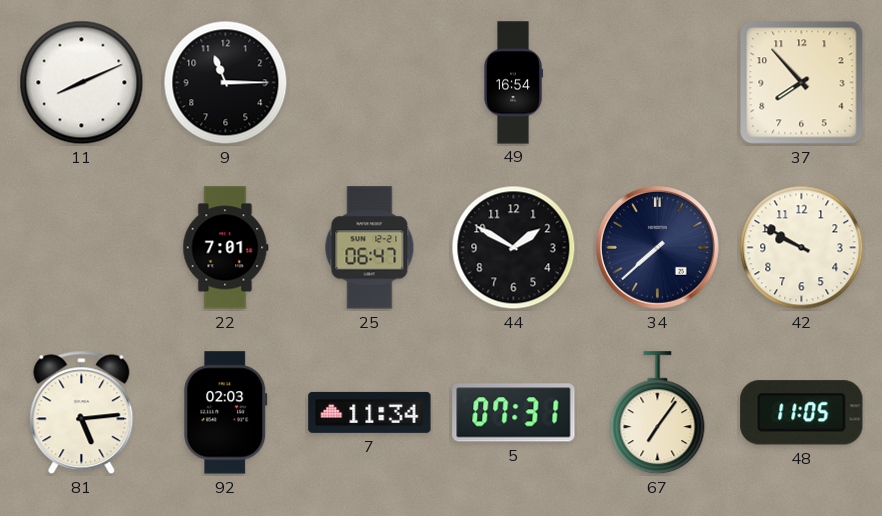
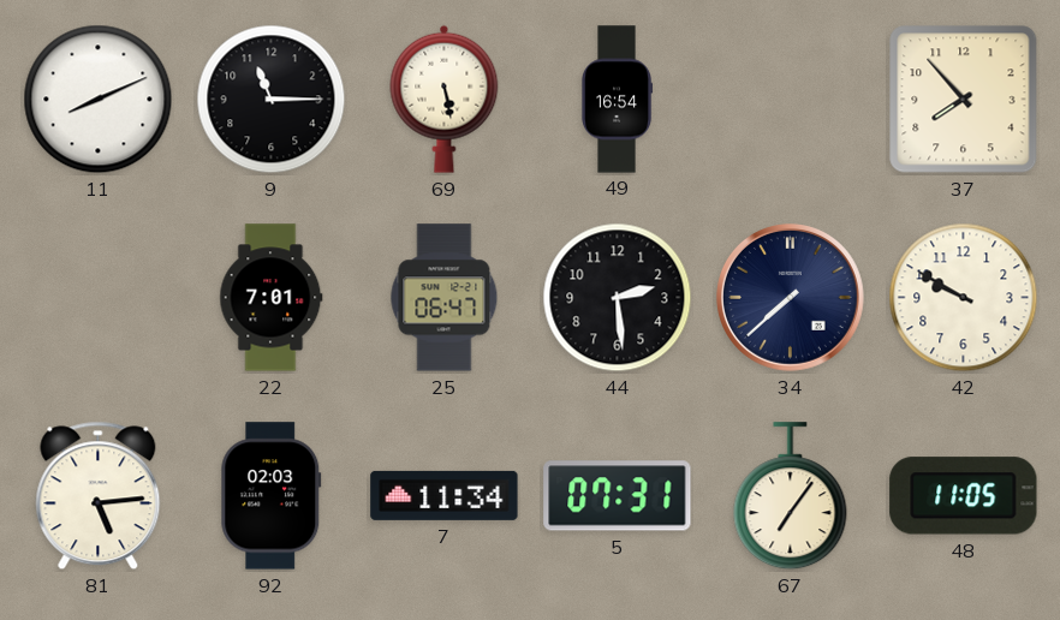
69: none -> 5:28
44: 1:50 -> 2:29
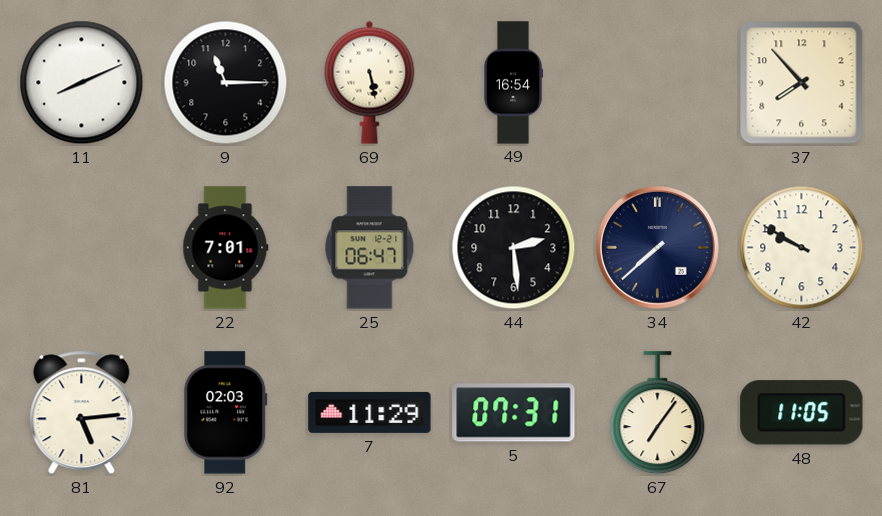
7: 11:34 -> 11:29
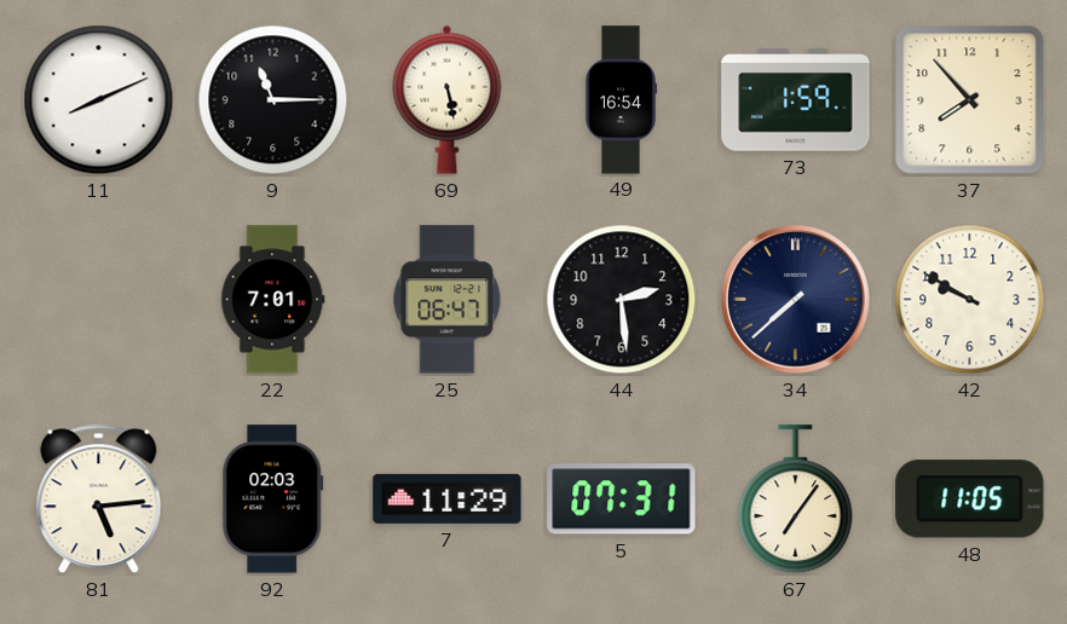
73: none -> 1:59
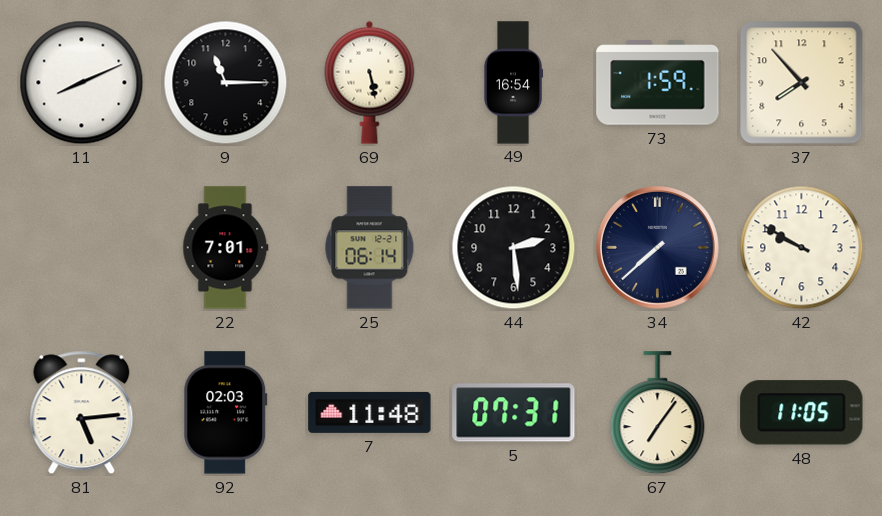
25: 06:47 -> 06:14
7: 11:29 -> 11:48
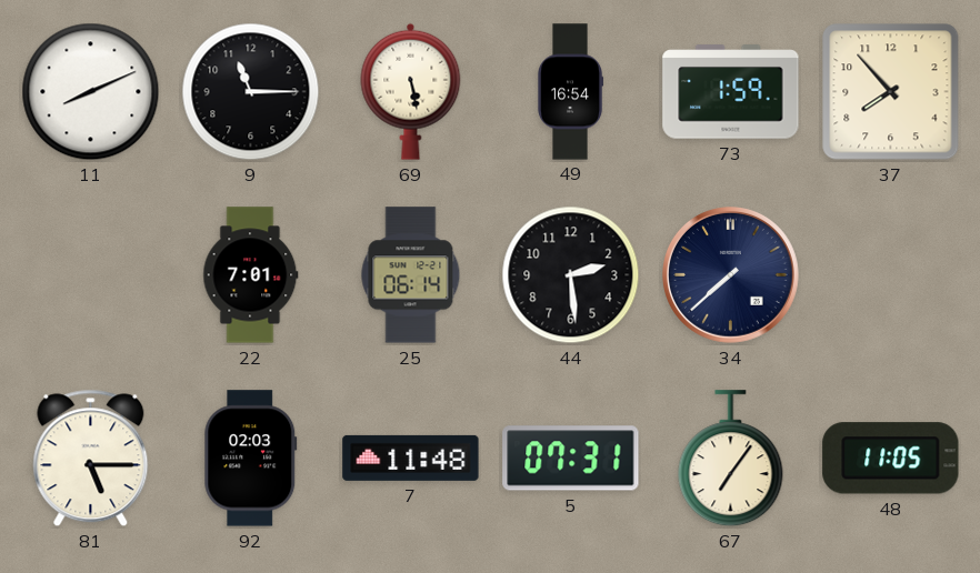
42: 9:50 -> none
81: 5:14 -> 5:15
